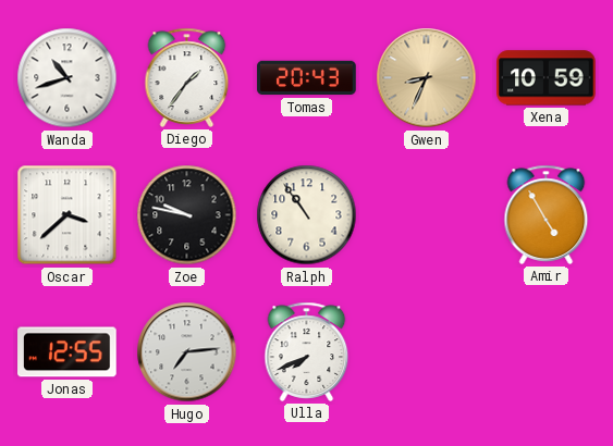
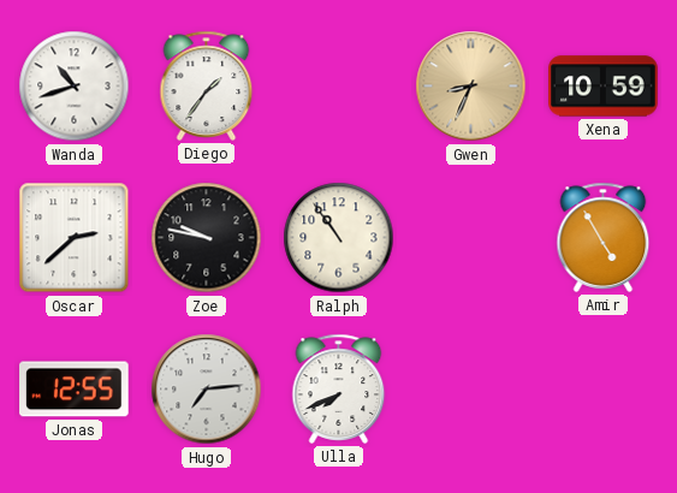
Tomas: 20:43 -> none
Oscar: 3:38 -> 2:38
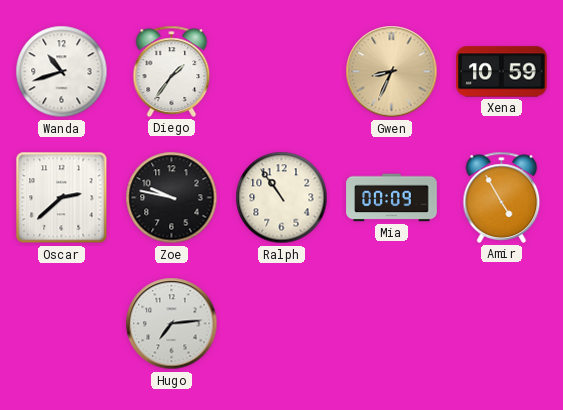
Mia: none -> 00:09
Jonas: 12:55 -> none
Ulla: 7:41 -> none
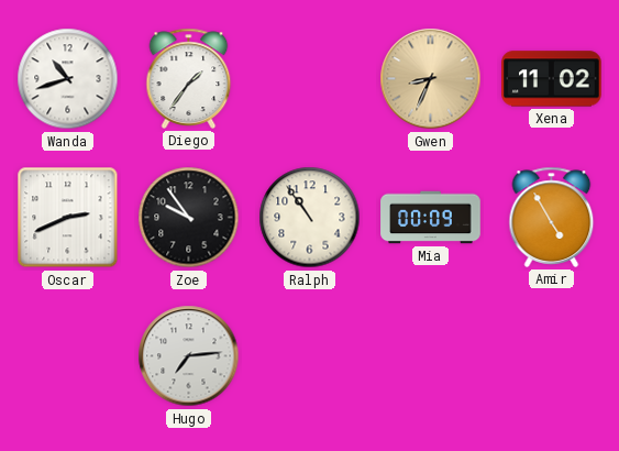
Xena: 10:59 -> 11:02
Oscar: 2:38 -> 2:41
Zoe: 9:47 -> 9:54
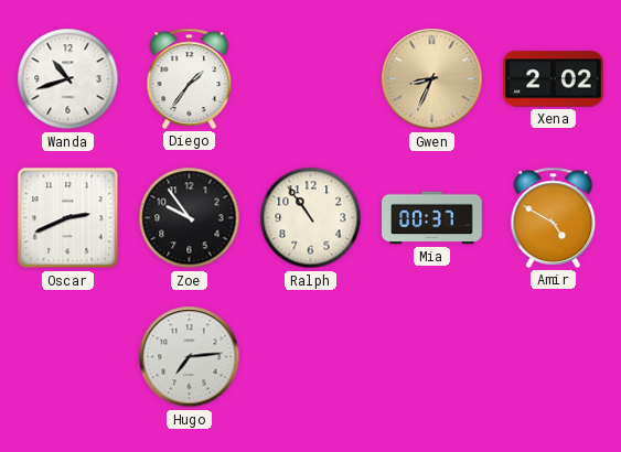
Xena: 11:02 -> 2:02
Mia: 00:09 -> 00:37
Amir: 4:55 -> 4:50
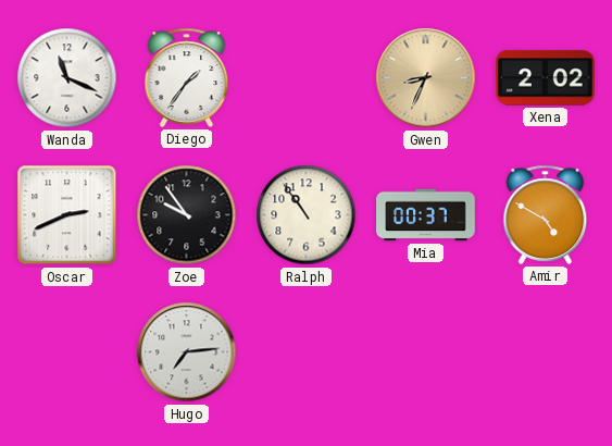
Wanda: 10:42 -> 11:19
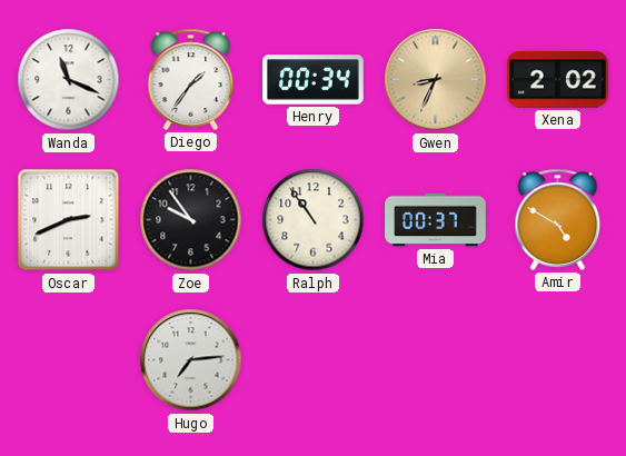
Henry: none -> 00:34
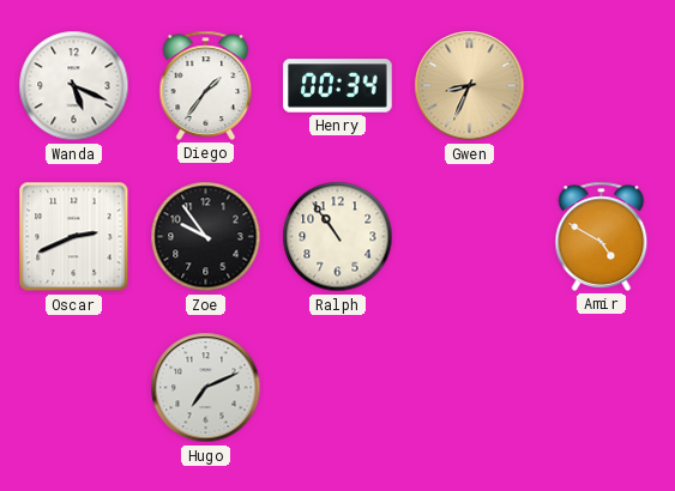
Wanda: 11:19 -> 5:19
Xena: 2:02 -> none
Mia: 00:37 -> none
Hugo: 7:14 -> 7:11
